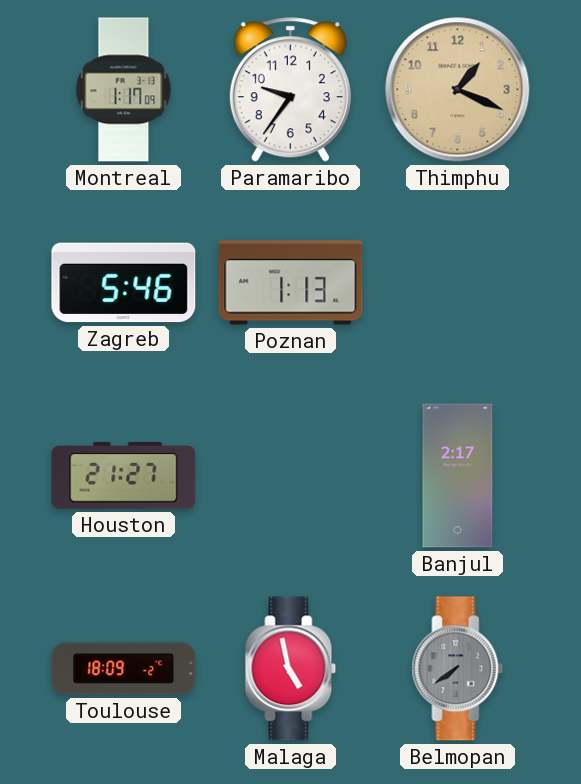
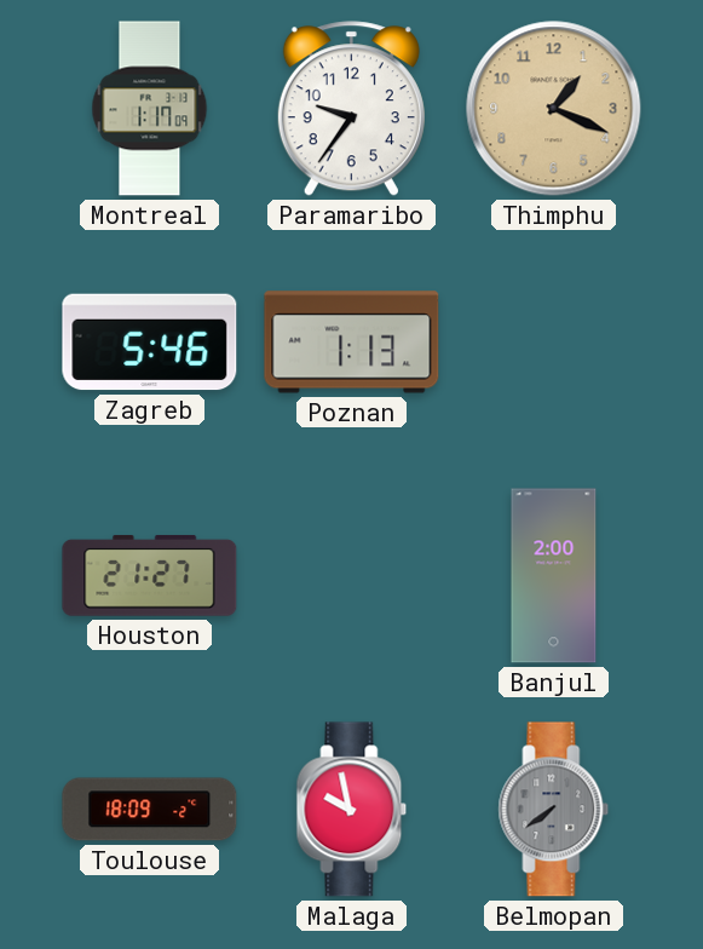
Banjul: 2:17 -> 2:00
Malaga: 4:58 -> 9:58
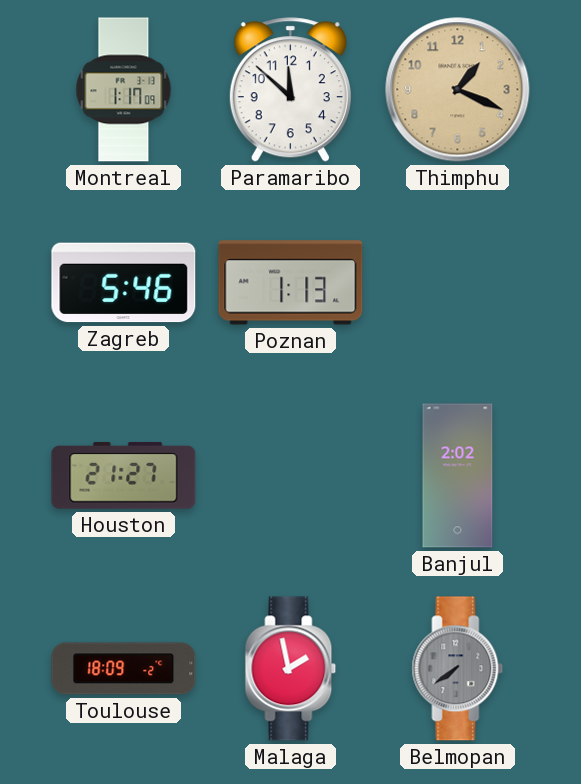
Paramaribo: 9:36 -> 11:52
Banjul: 2:00 -> 2:02
Malaga: 9:58 -> 1:58
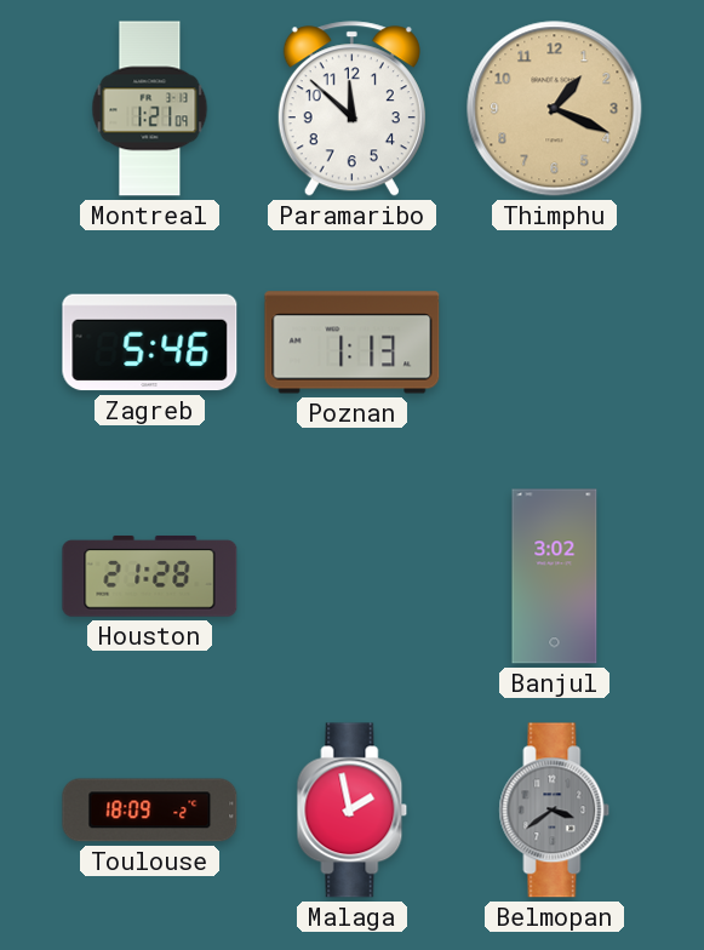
Montreal: 1:17 -> 1:21
Houston: 21:27 -> 21:28
Banjul: 2:02 -> 3:02
Belmopan: 7:39 -> 3:39
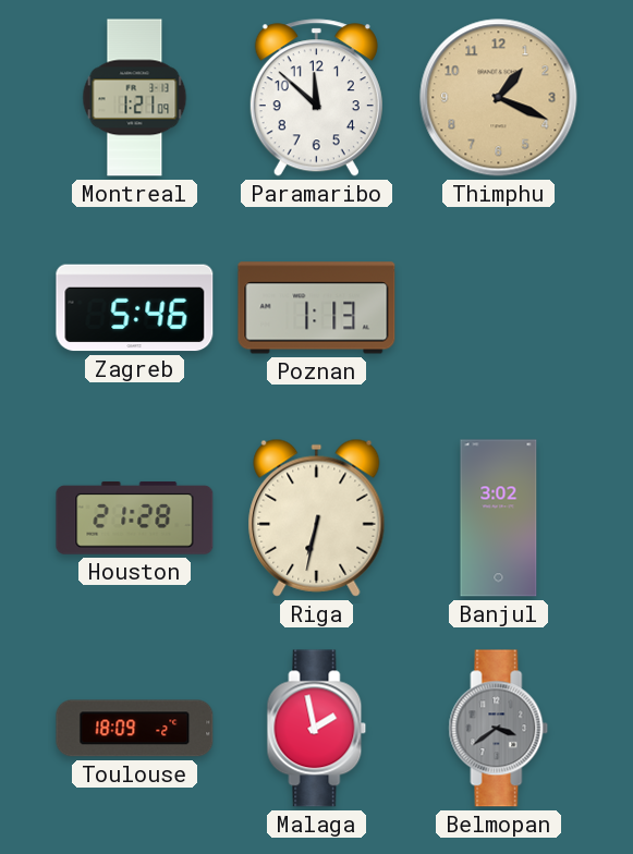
Riga: none -> 6:32
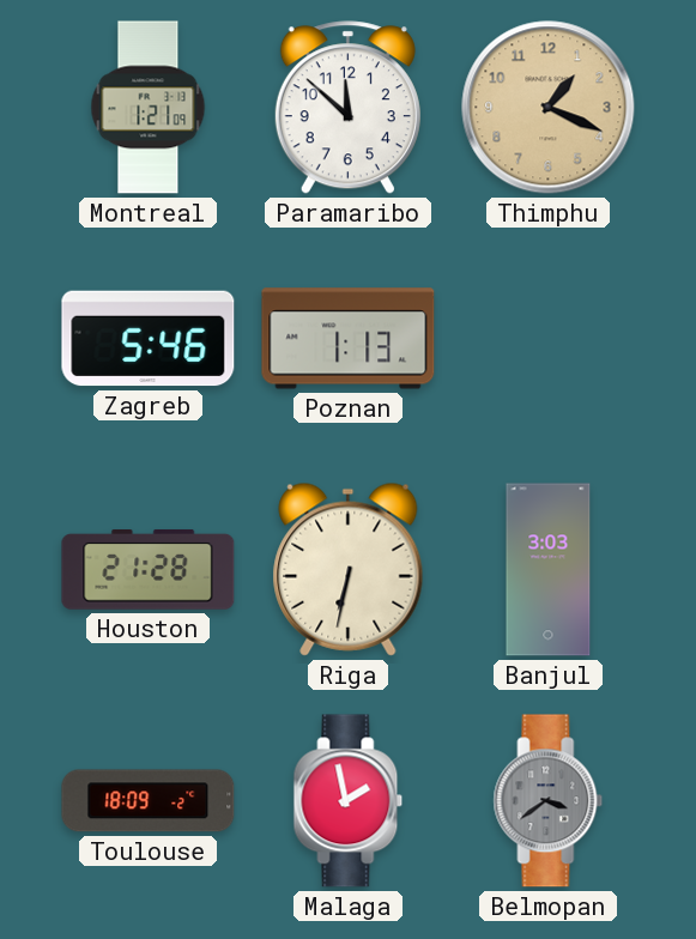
Banjul: 3:02 -> 3:03
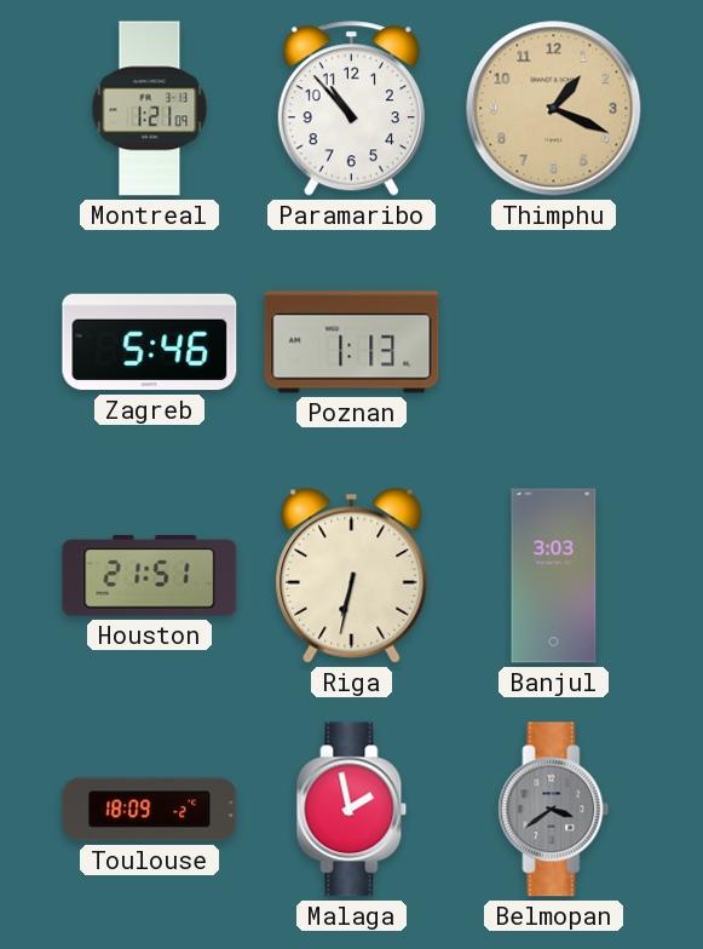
Paramaribo: 11:52 -> 10:53
Houston: 21:28 -> 21:51
